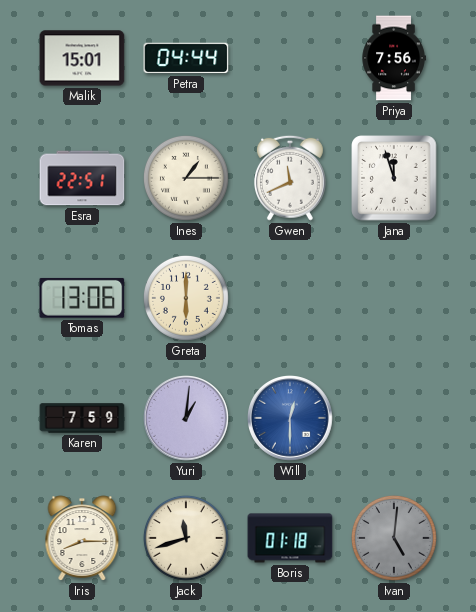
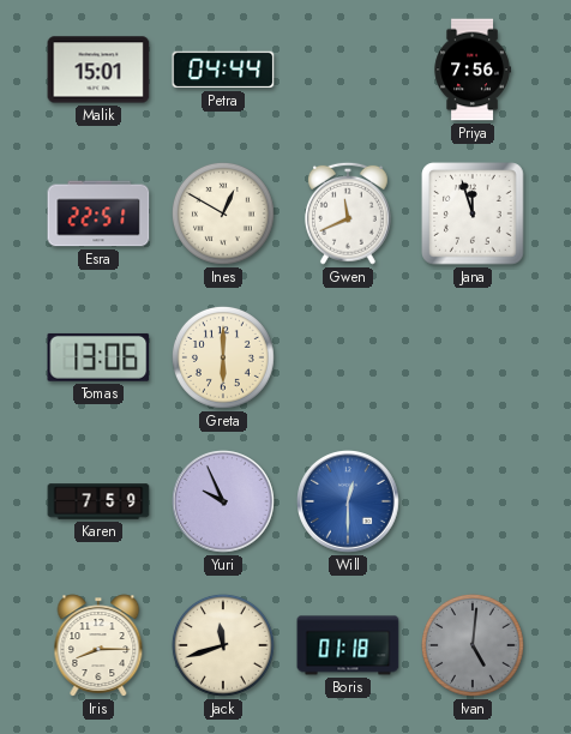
Ines: 1:15 -> 12:50
Yuri: 1:01 -> 9:56
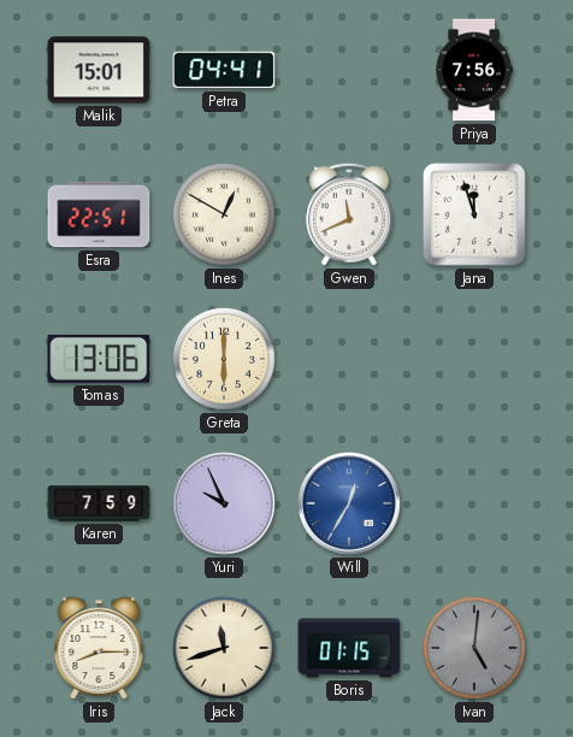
Petra: 04:44 -> 04:41
Will: 12:30 -> 12:35
Boris: 01:18 -> 01:15
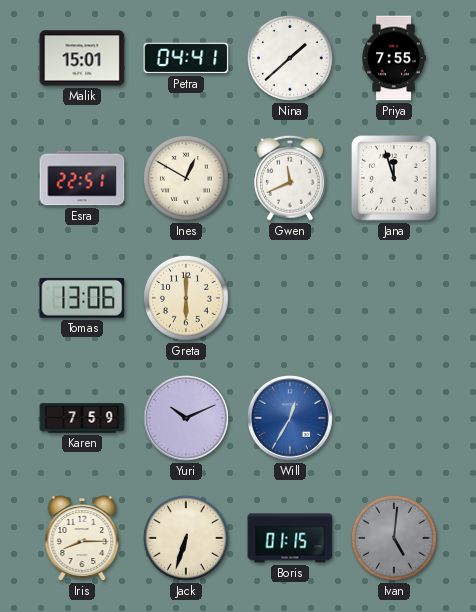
Nina: none -> 1:38
Priya: 7:56 -> 7:55
Yuri: 9:56 -> 10:11
Jack: 11:42 -> 6:33
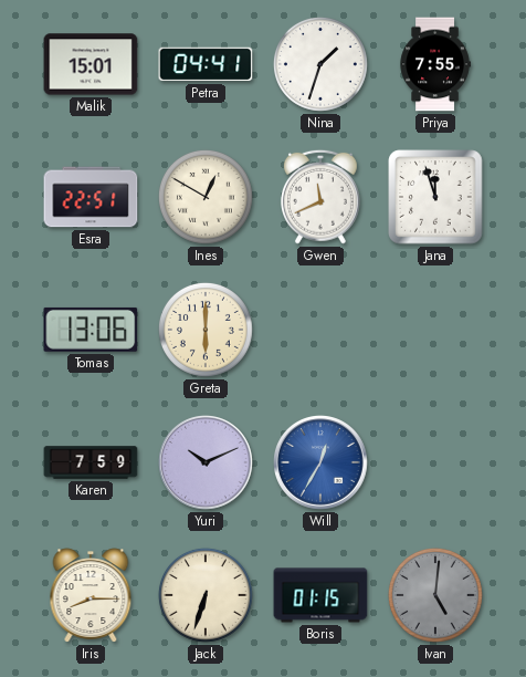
Nina: 1:38 -> 1:33
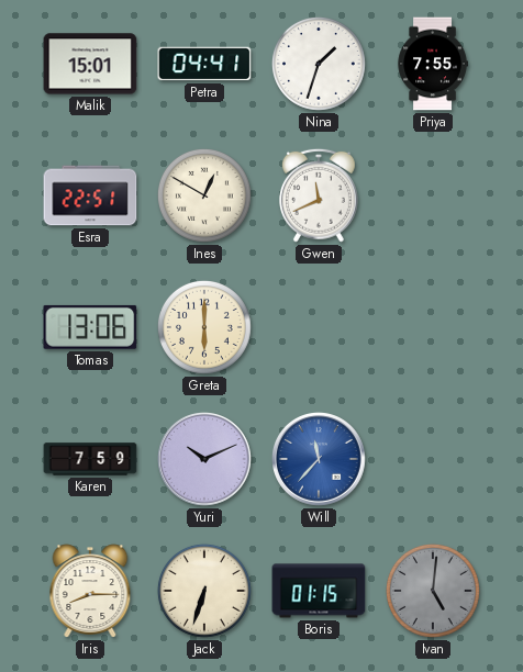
Jana: 11:57 -> none
Will: 12:35 -> 11:37
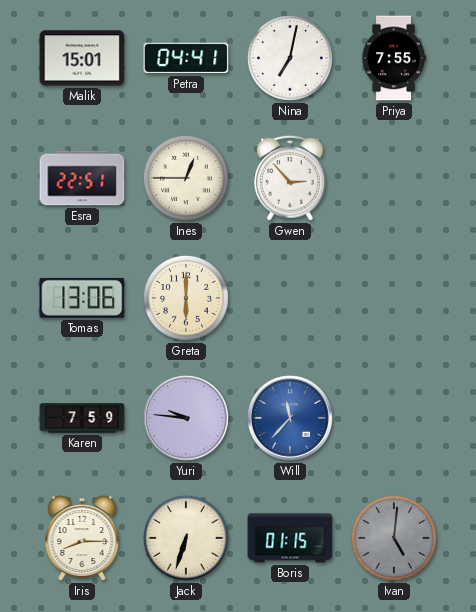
Nina: 1:33 -> 7:02
Ines: 12:50 -> 12:45
Gwen: 11:41 -> 2:53
Yuri: 10:11 -> 9:46
